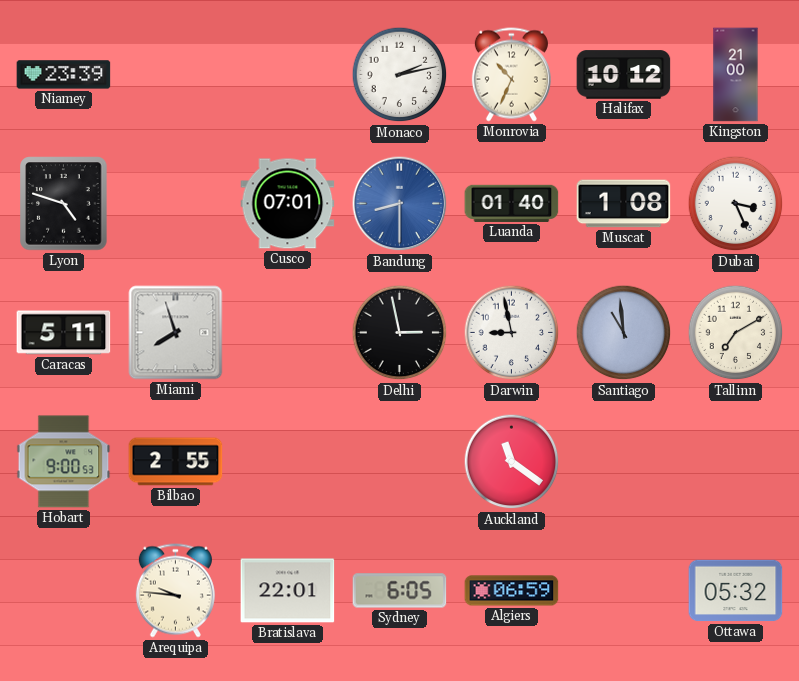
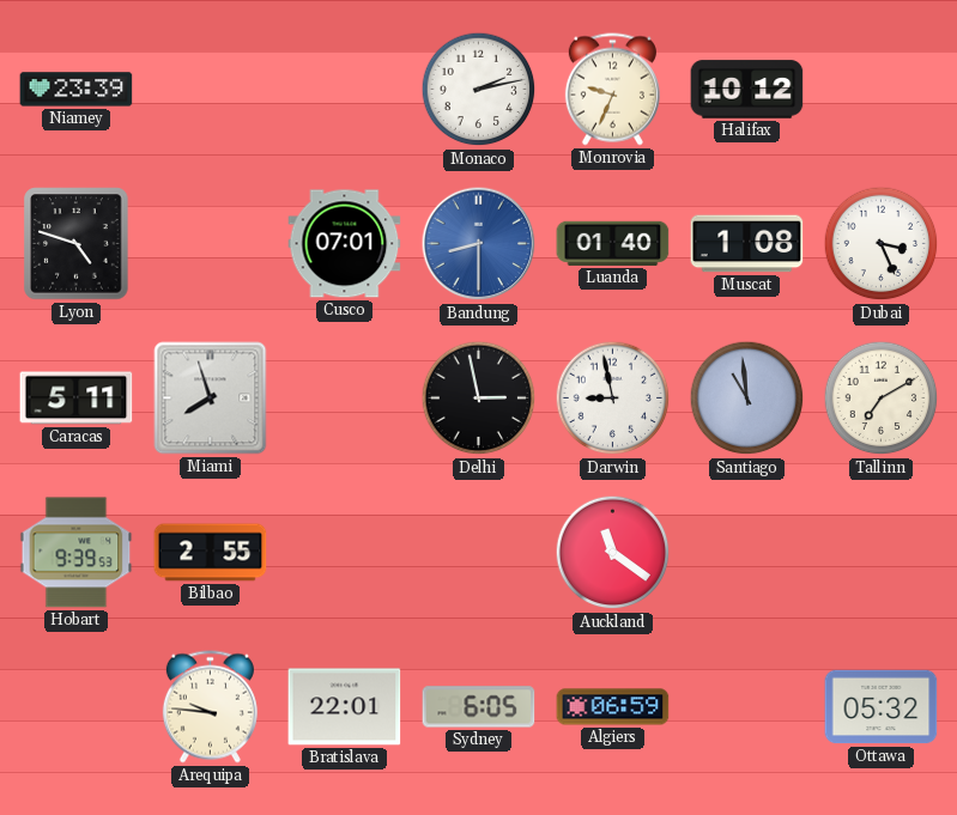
Monrovia: 10:34 -> 9:34
Kingston: 21:00 -> none
Hobart: 9:00 -> 9:39
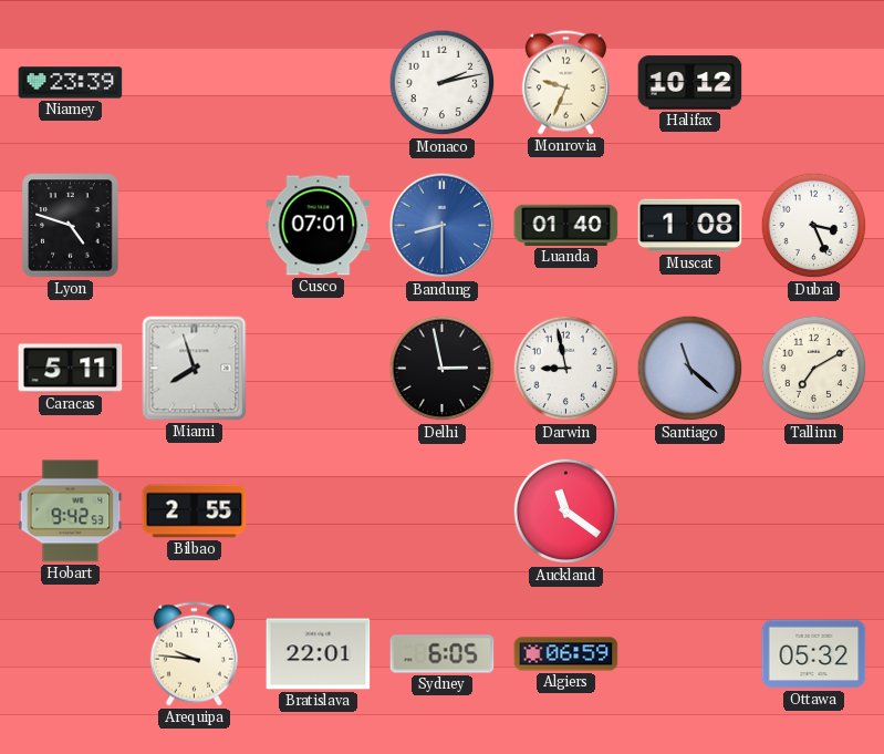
Santiago: 10:59 -> 11:22
Hobart: 9:39 -> 9:42
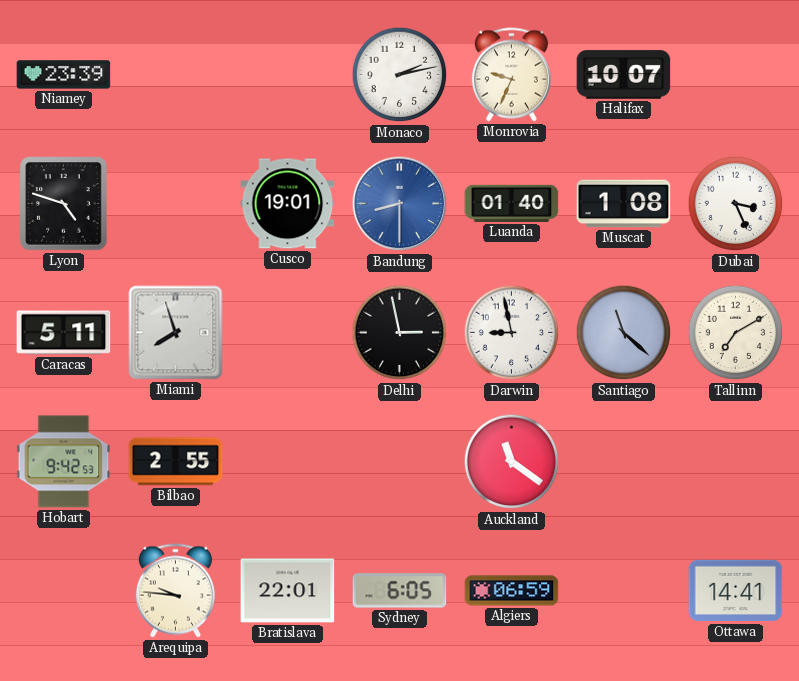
Halifax: 10:12 -> 10:07
Cusco: 07:01 -> 19:01
Ottawa: 05:32 -> 14:41
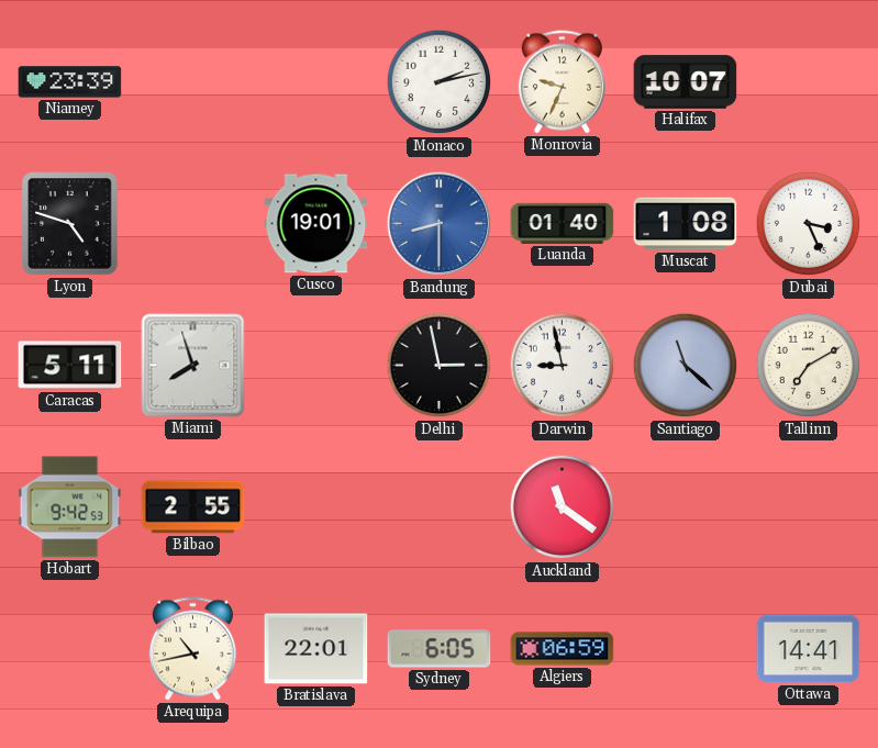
Arequipa: 9:46 -> 10:43
